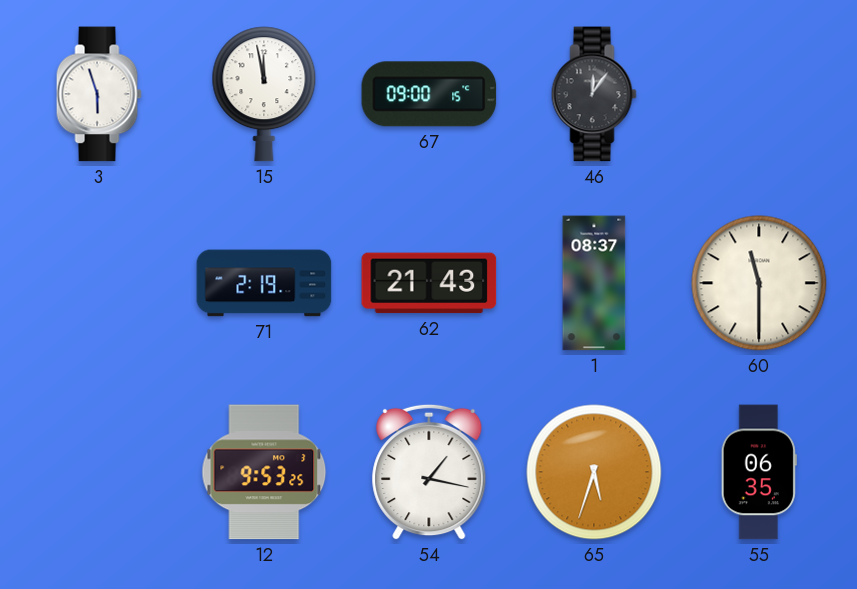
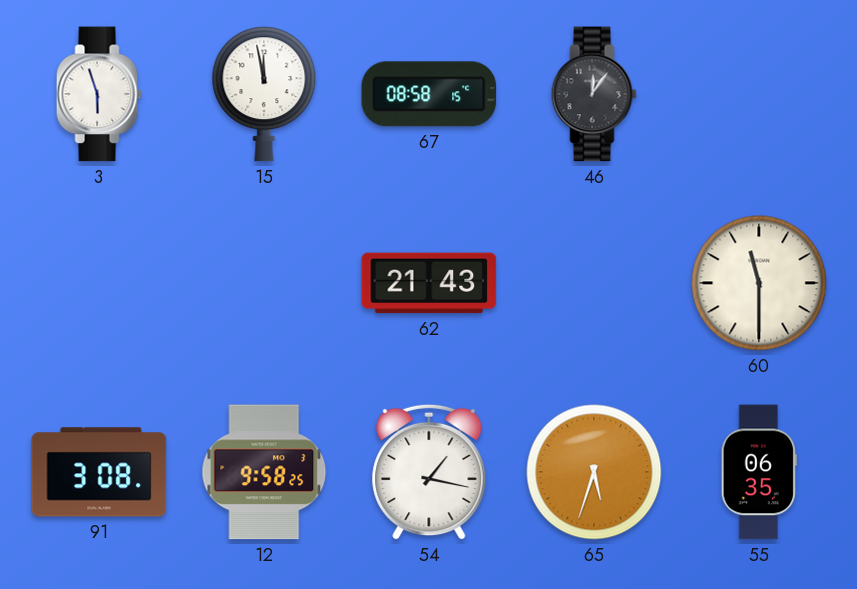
67: 09:00 -> 08:58
71: 2:19 -> none
1: 08:37 -> none
91: none -> 3:08
12: 9:53 -> 9:58
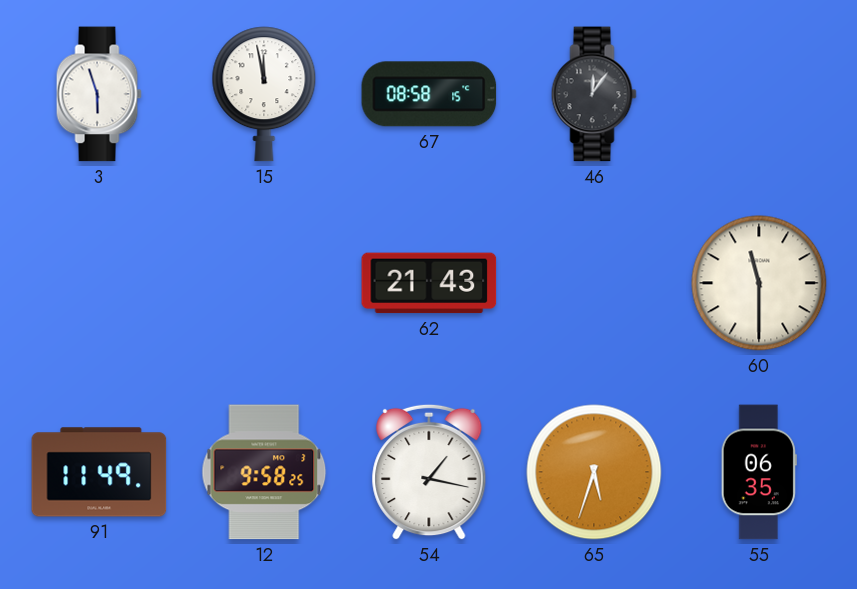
91: 3:08 -> 11:49
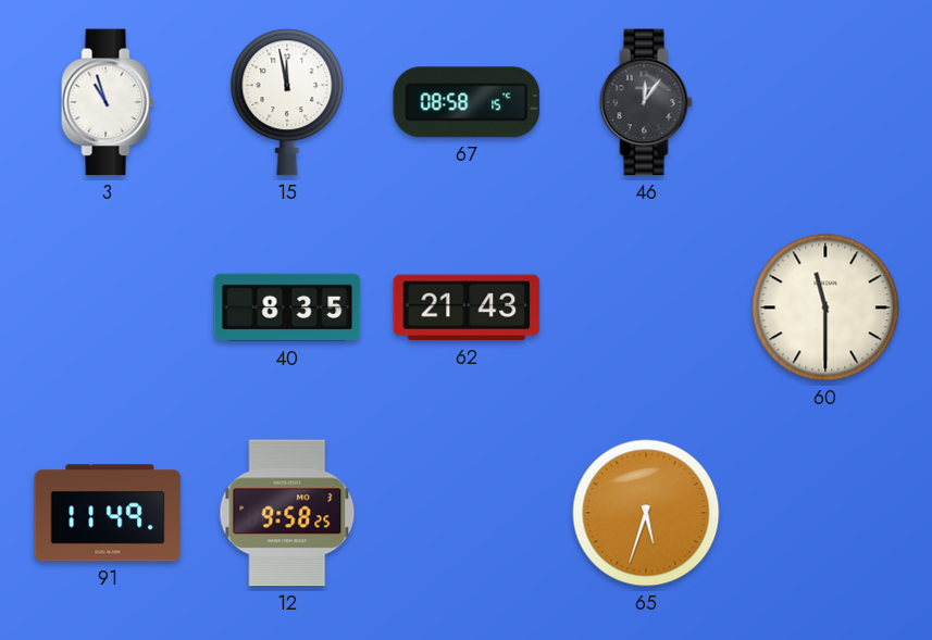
3: 5:57 -> 10:57
40: none -> 8:35
54: 1:17 -> none
55: 06:35 -> none
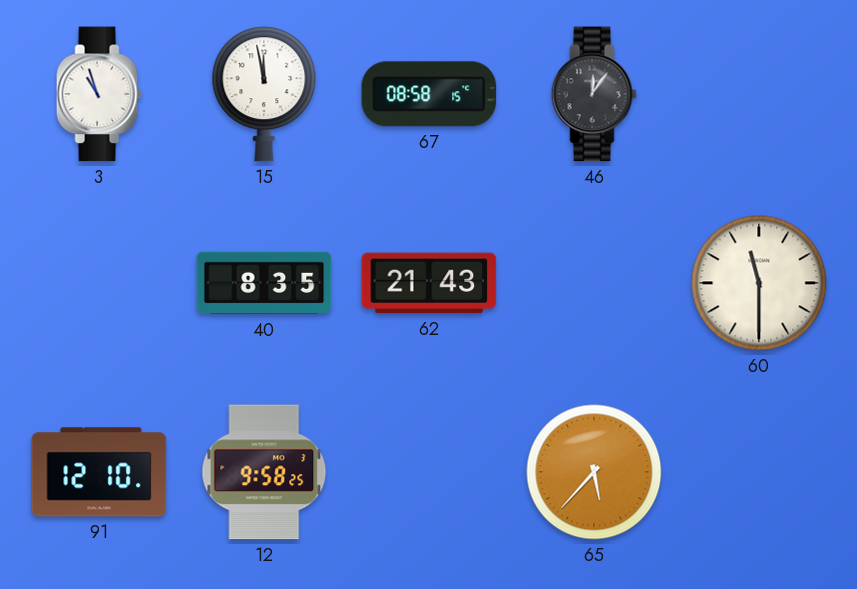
91: 11:49 -> 12:10
65: 5:33 -> 5:37
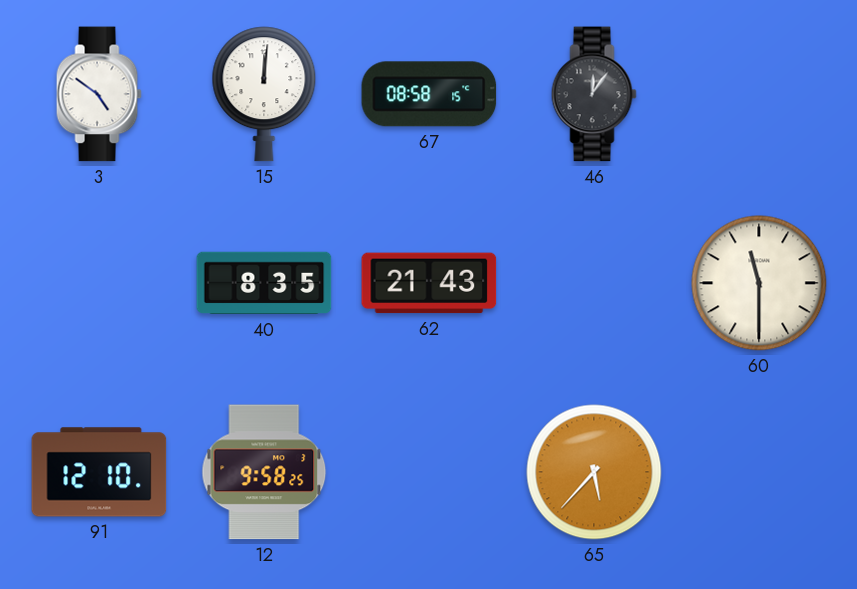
3: 10:57 -> 4:51
15: 11:58 -> 12:01
